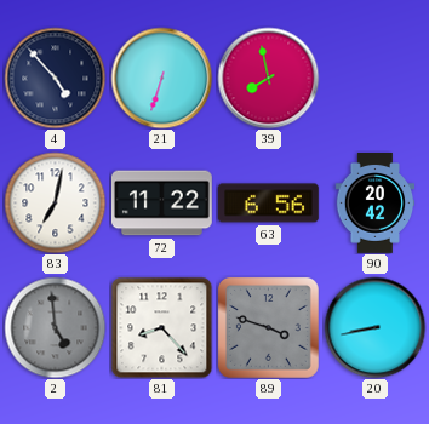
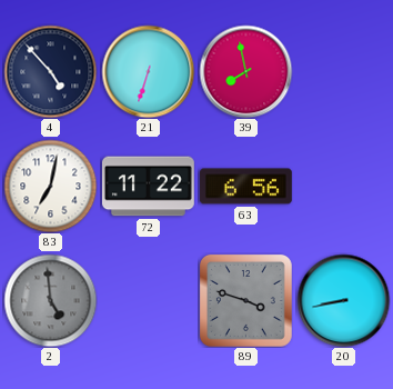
90: 20:42 -> none
81: 8:23 -> none
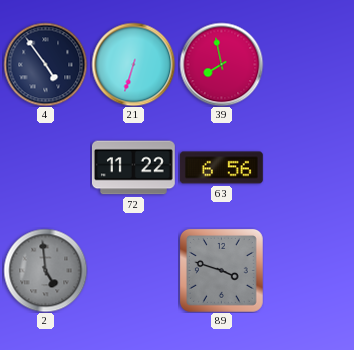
4: 4:53 -> 4:54
83: 7:02 -> none
20: 8:43 -> none
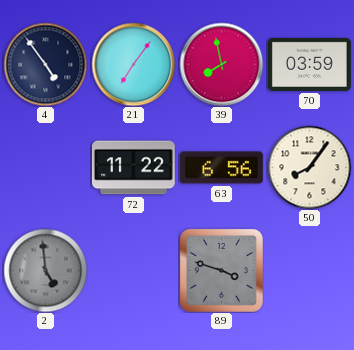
21: 6:33 -> 7:06
70: none -> 03:59
50: none -> 8:06
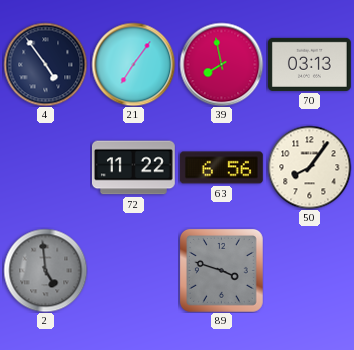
70: 03:59 -> 03:13
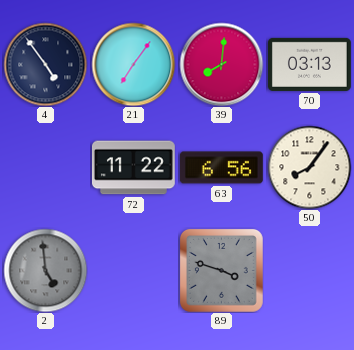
39: 7:58 -> 8:01
